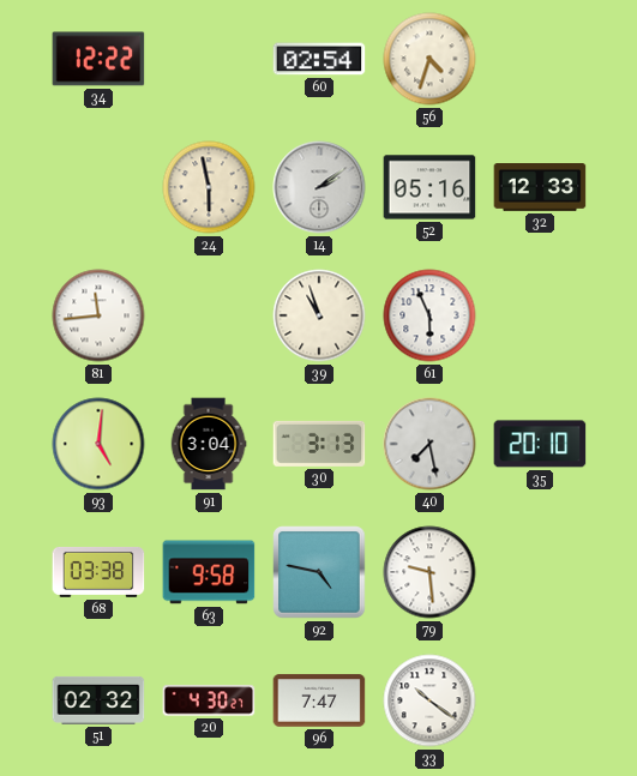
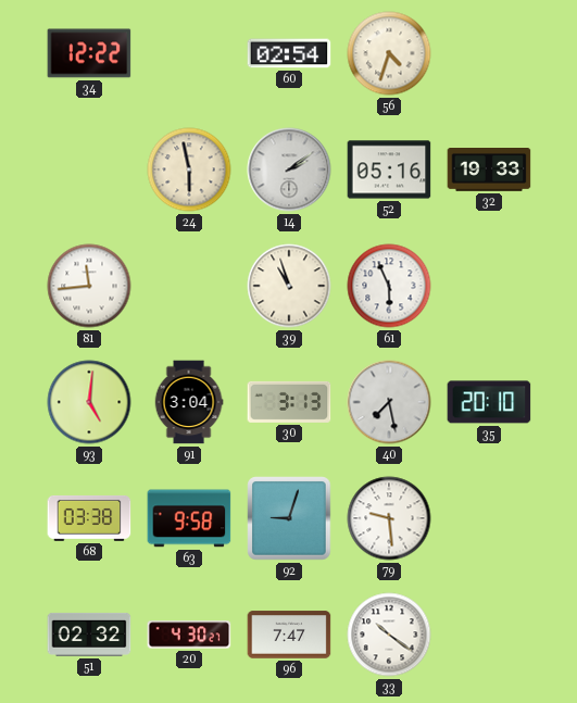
32: 12:33 -> 19:33
92: 4:47 -> 9:03
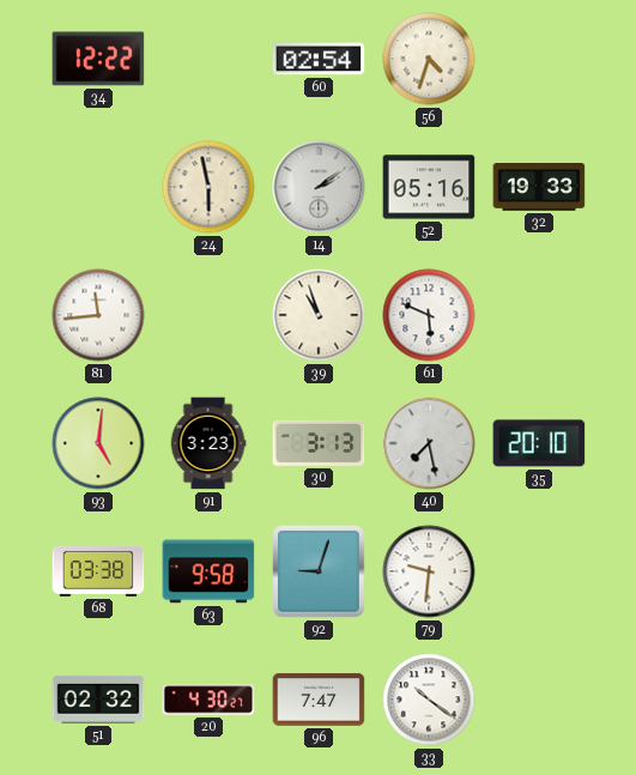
61: 5:56 -> 5:49
91: 3:04 -> 3:23
79: 9:29 -> 9:31
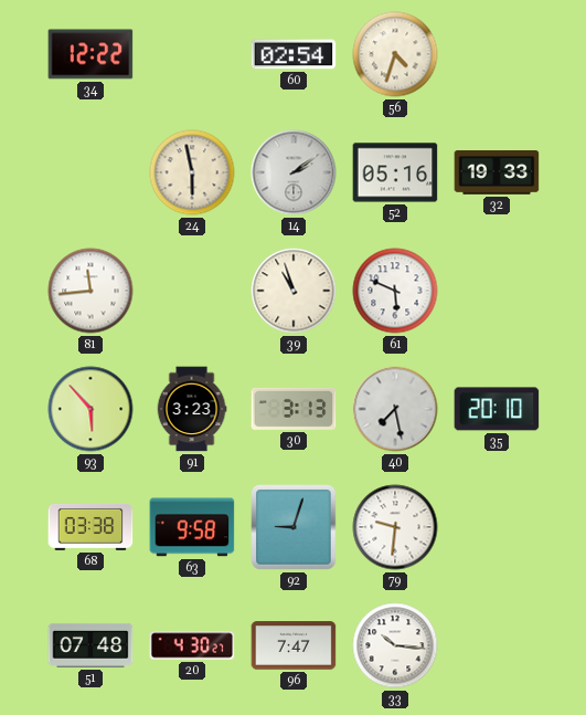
93: 5:01 -> 5:53
51: 02:32 -> 07:48
33: 10:21 -> 10:16
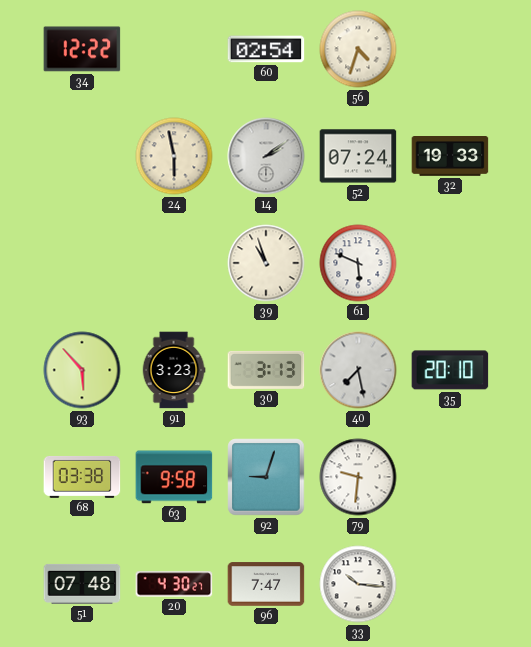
52: 05:16 -> 07:24
81: 11:44 -> none
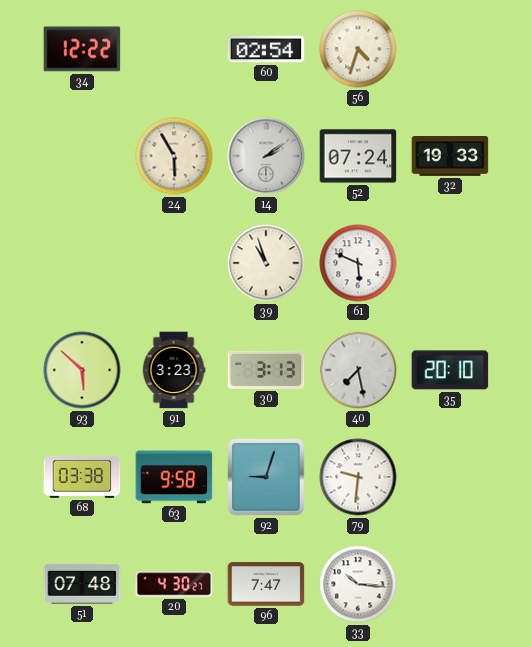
24: 5:58 -> 5:55
93: 5:53 -> 5:52
